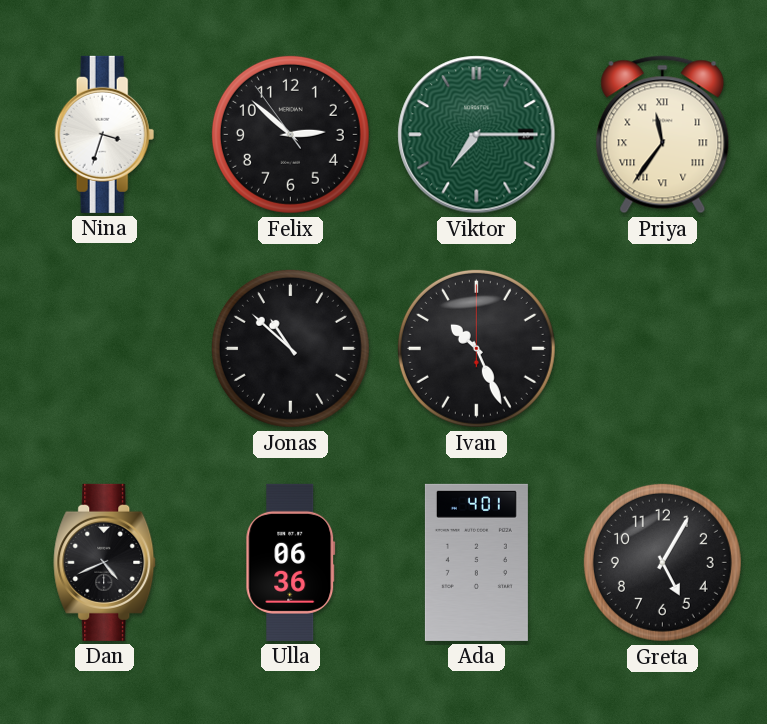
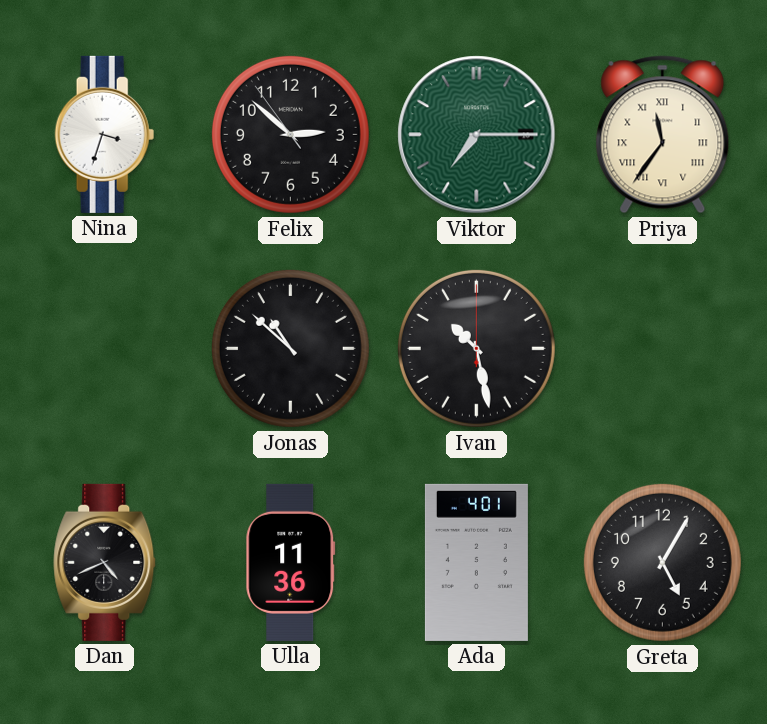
Ivan: 10:26 -> 10:28
Ulla: 06:36 -> 11:36
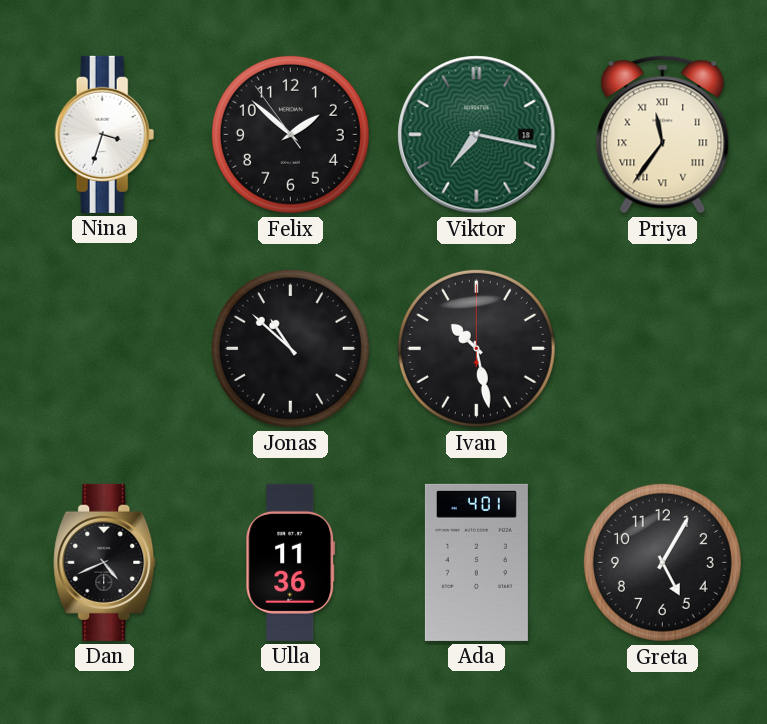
Felix: 2:51 -> 1:51
Viktor: 7:15 -> 7:17
